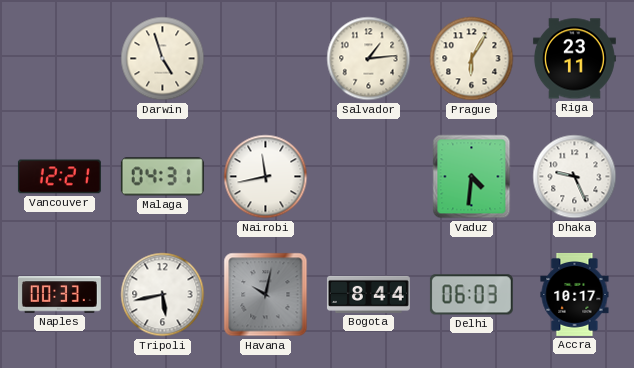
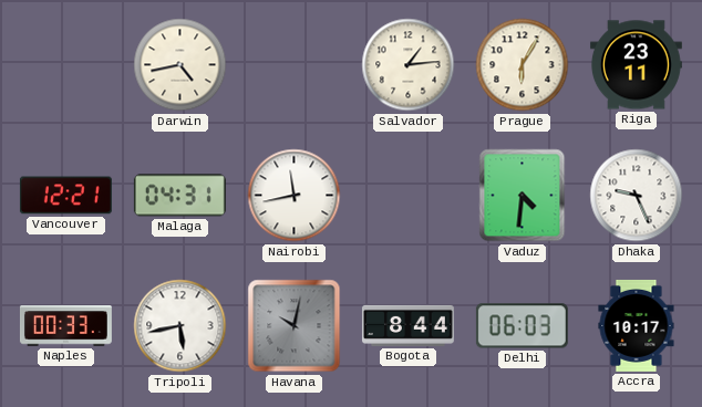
Darwin: 4:57 -> 4:43
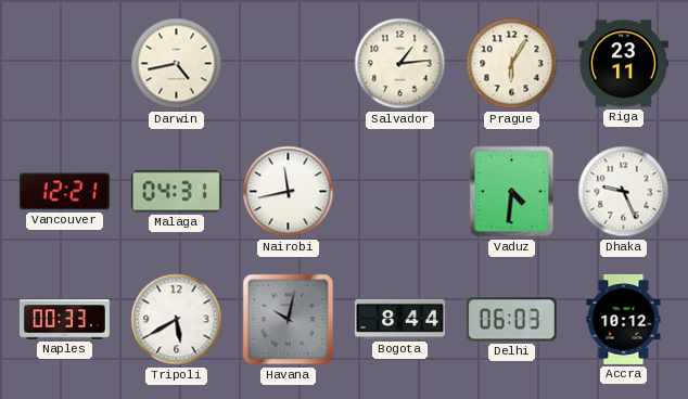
Tripoli: 5:43 -> 5:40
Accra: 10:17 -> 10:12
